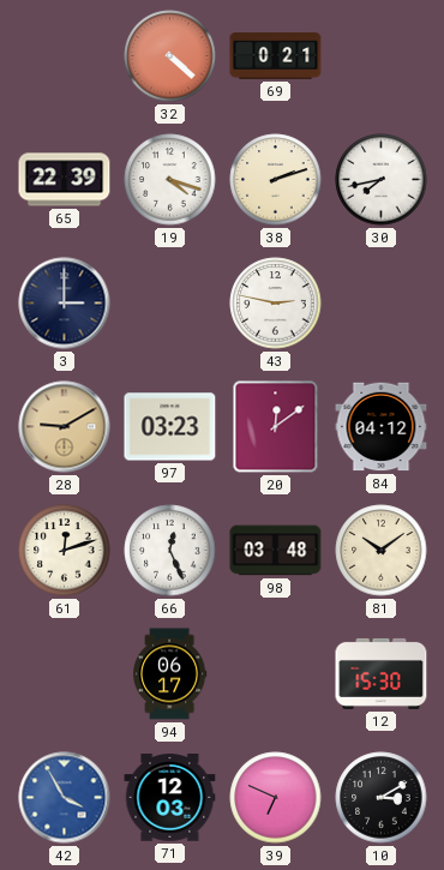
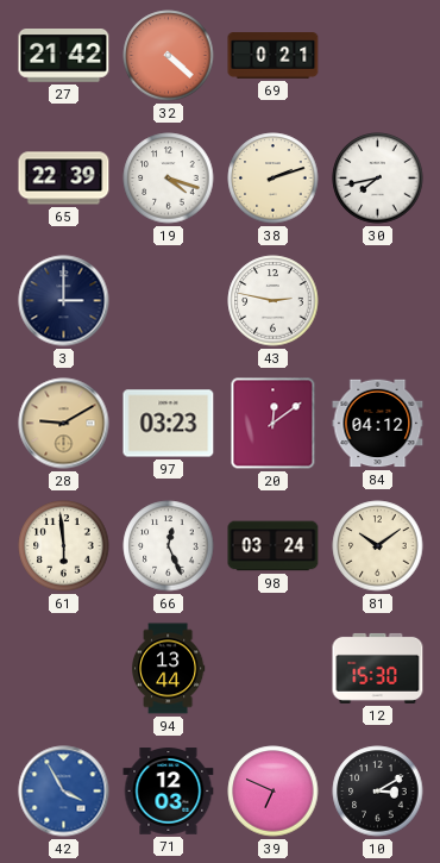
27: none -> 21:42
61: 12:12 -> 5:59
98: 03:48 -> 03:24
94: 06:17 -> 13:44
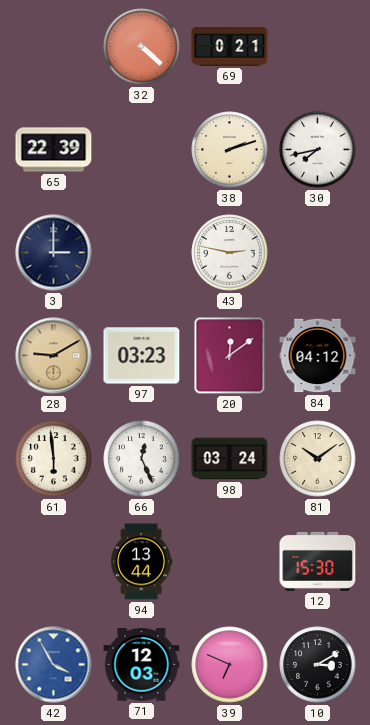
27: 21:42 -> none
19: 4:18 -> none
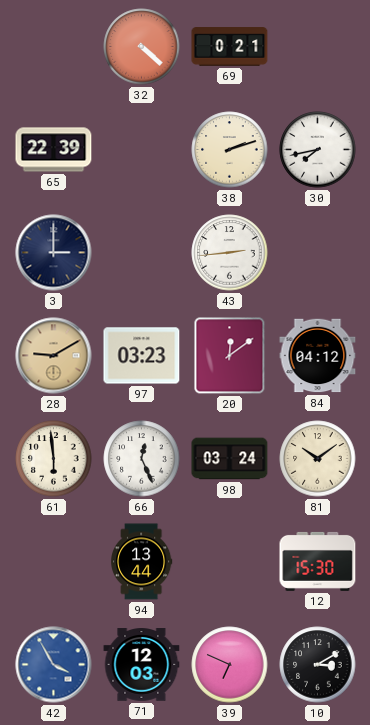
43: 2:47 -> 2:44
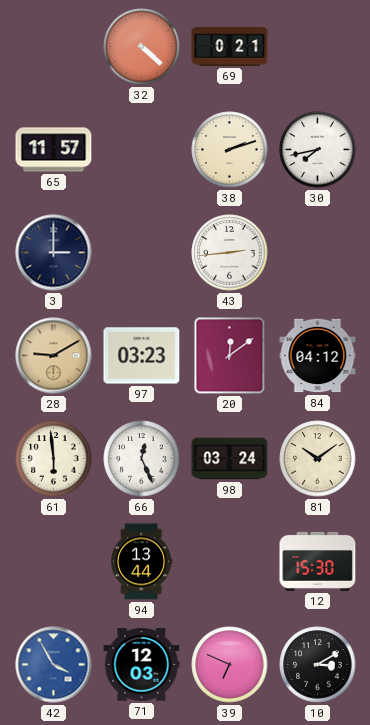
65: 22:39 -> 11:57
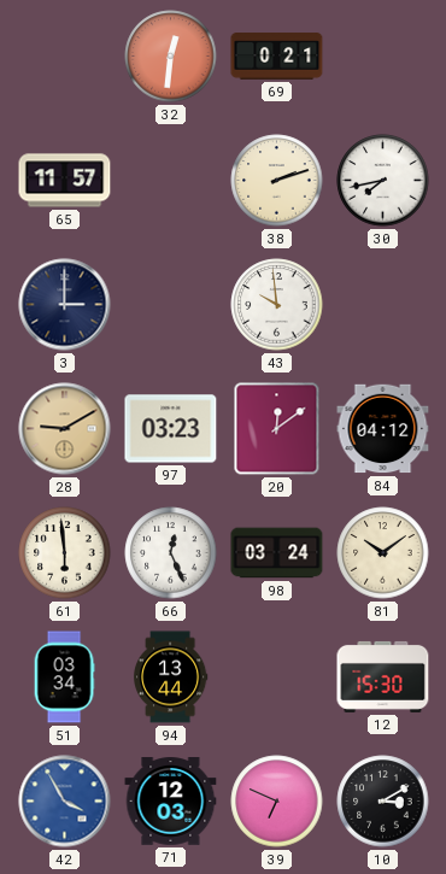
32: 4:22 -> 12:31
43: 2:44 -> 9:59
51: none -> 03:34
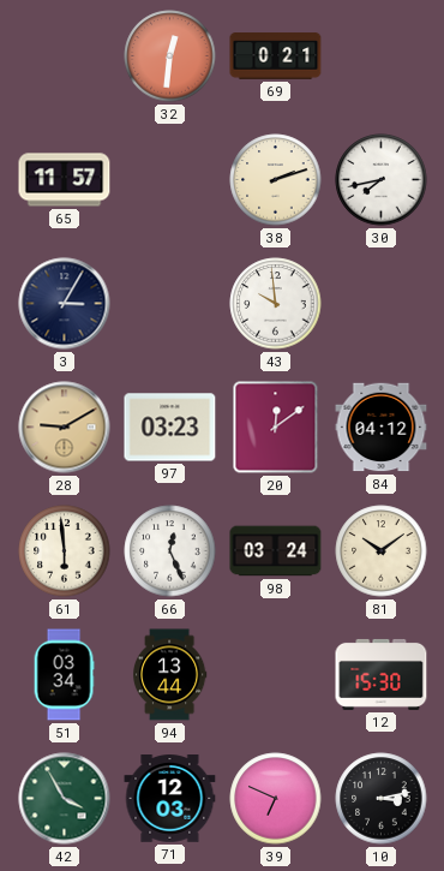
3: 3:00 -> 3:05
42 dial: blue -> green
10: 3:10 -> 3:13
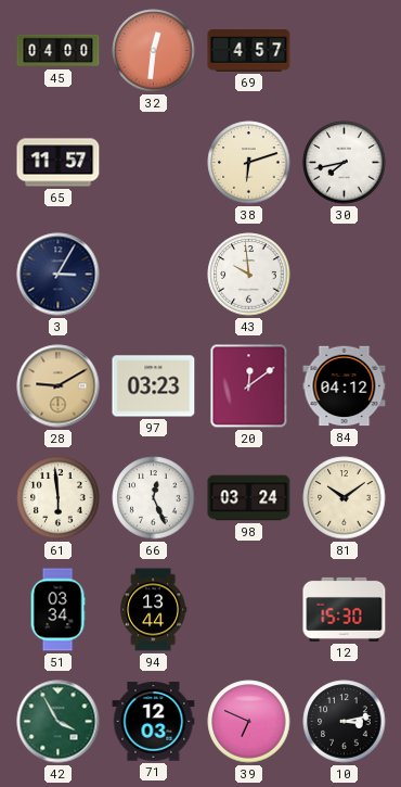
45: none -> 04:00
69: 0:21 -> 4:57
38: 2:12 -> 6:12
